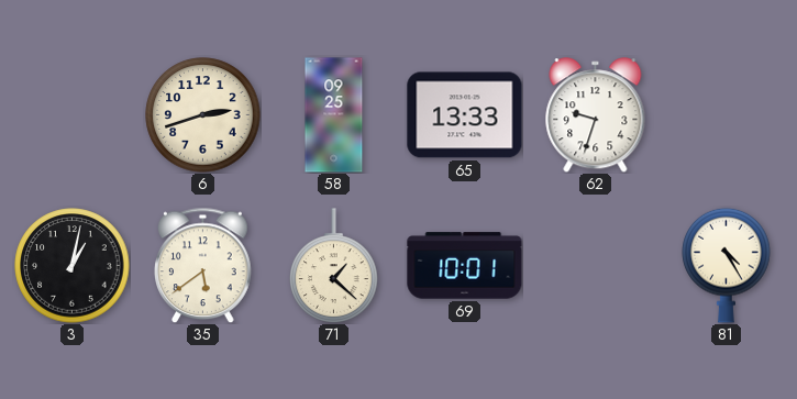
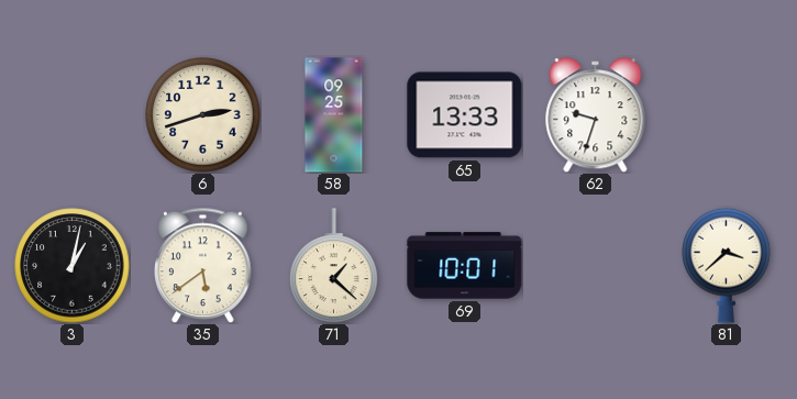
81: 4:25 -> 3:38
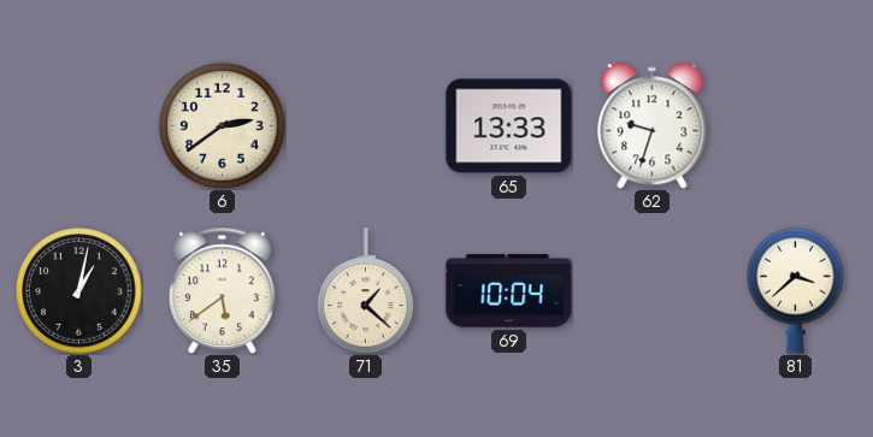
6: 2:42 -> 2:39
58: 09:25 -> none
69: 10:01 -> 10:04
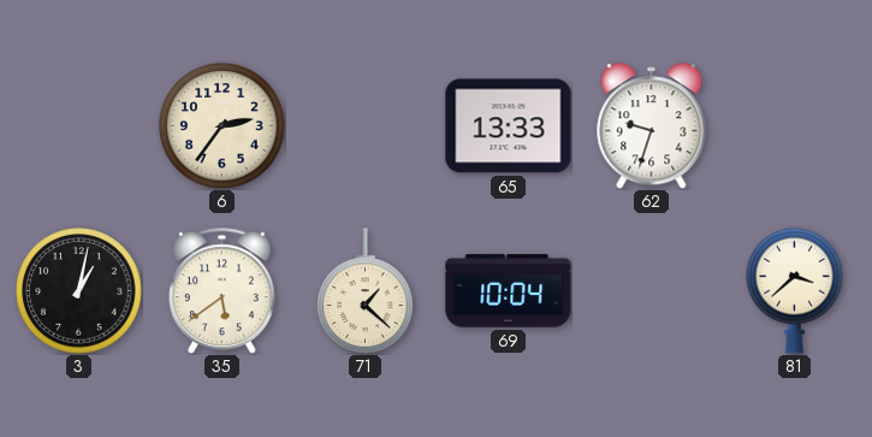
6: 2:39 -> 2:36
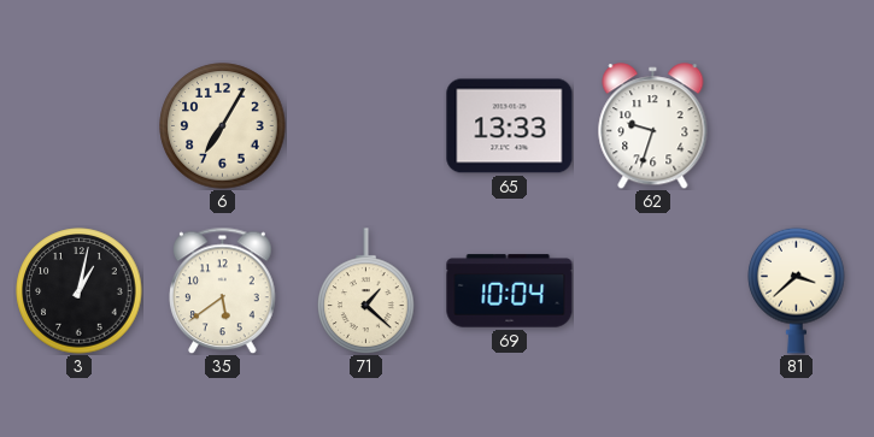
6: 2:36 -> 7:05
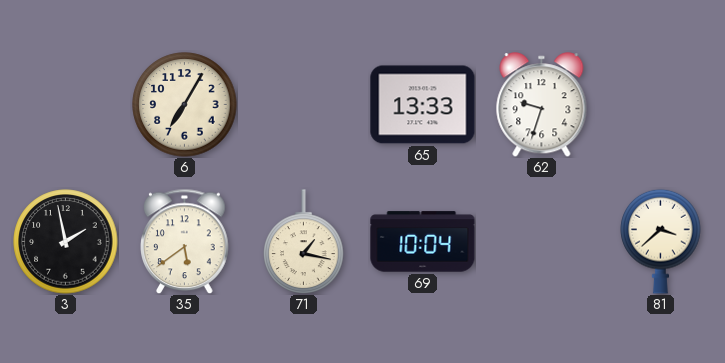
3: 1:02 -> 1:58
71: 1:22 -> 1:17
